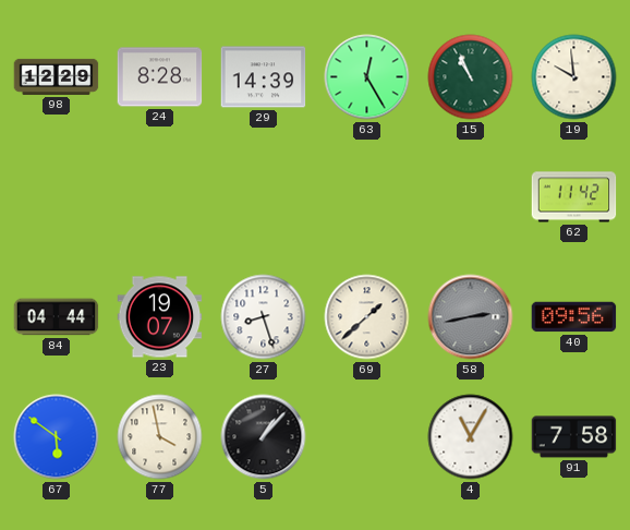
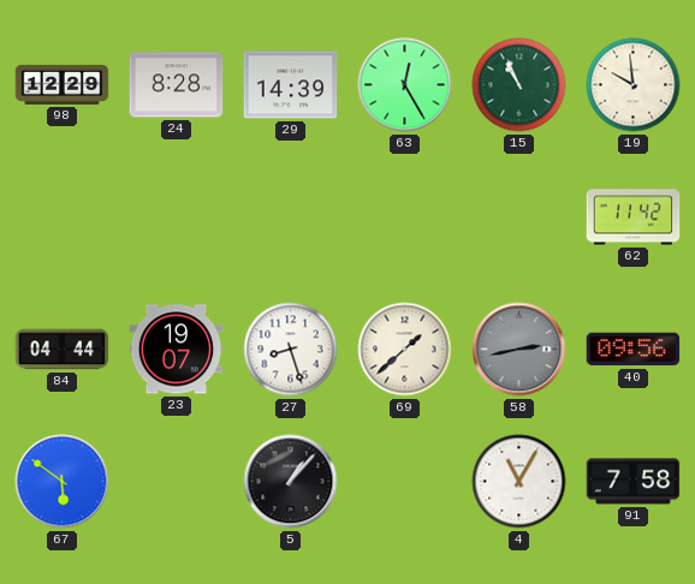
77: 3:58 -> none
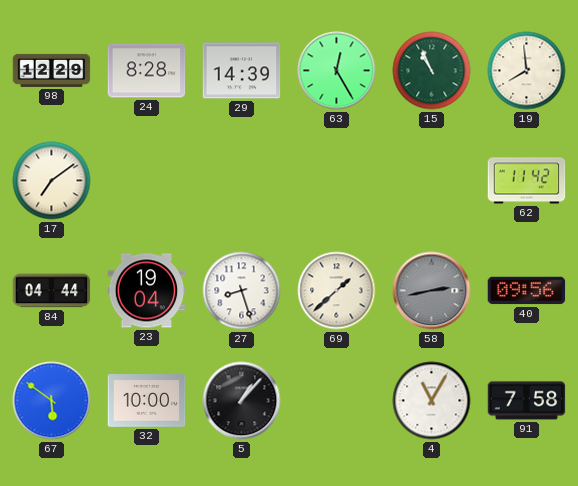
19: 9:59 -> 7:59
17: none -> 7:09
23: 19:07 -> 19:04
32: none -> 10:00
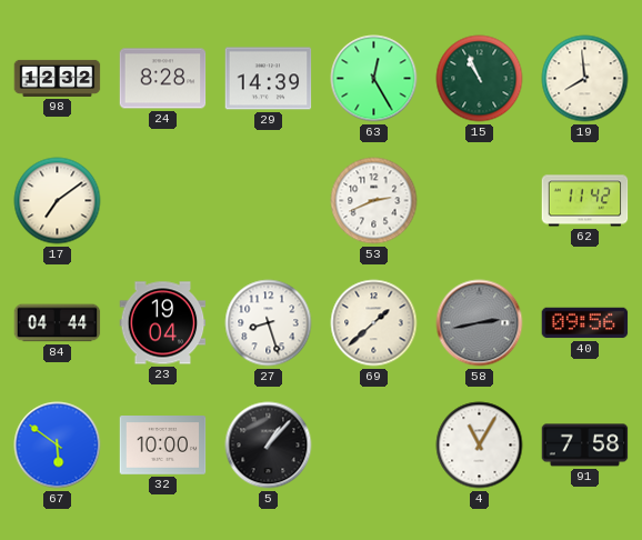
98: 12:29 -> 12:32
53: none -> 2:41
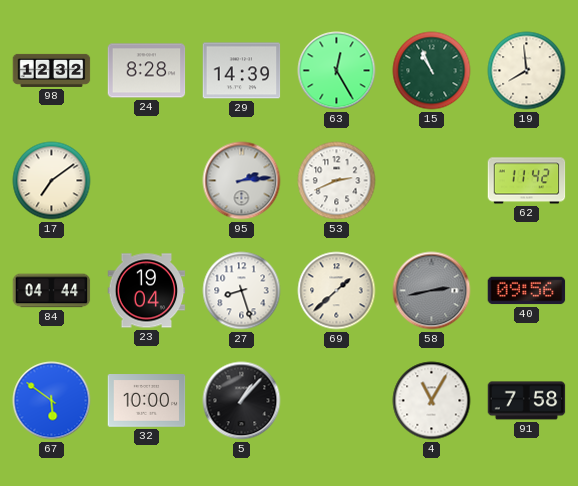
95: none -> 2:14
